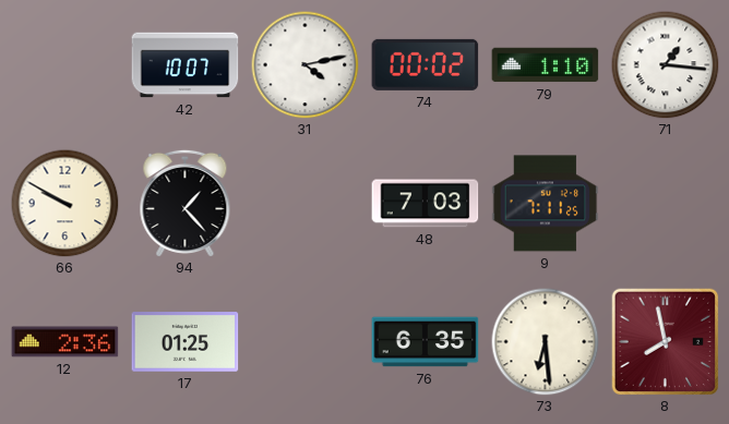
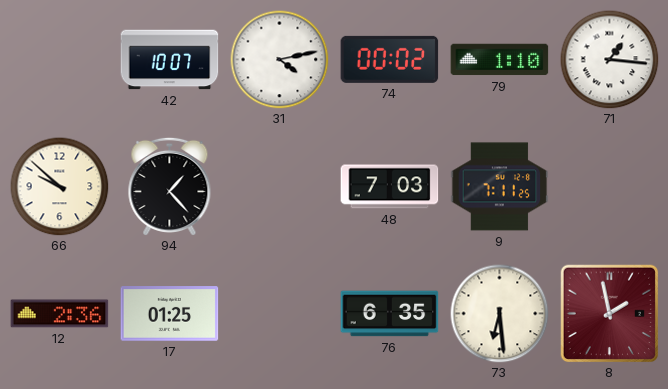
66: 9:50 -> 9:52
8: 7:58 -> 1:58
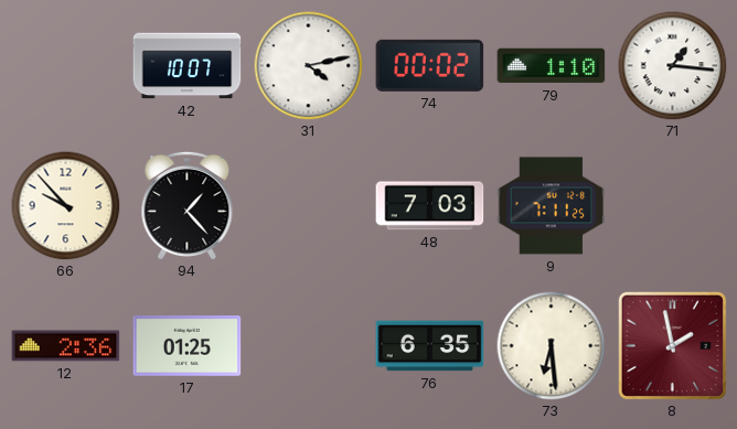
66: 9:52 -> 9:53
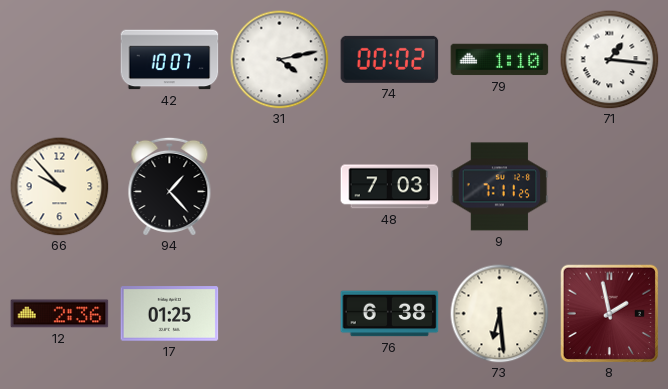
76: 6:35 -> 6:38
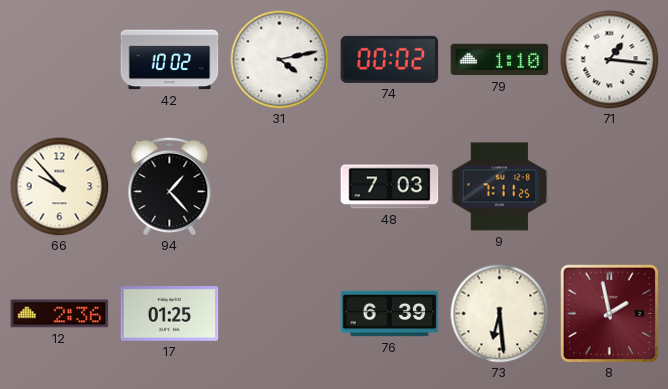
42: 10:07 -> 10:02
76: 6:38 -> 6:39
